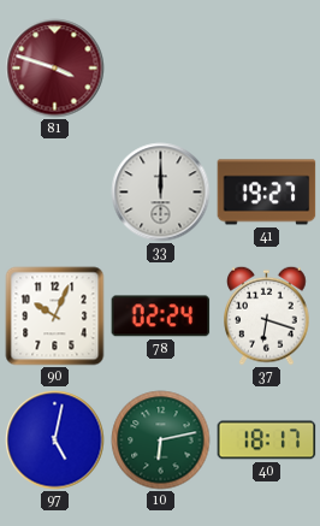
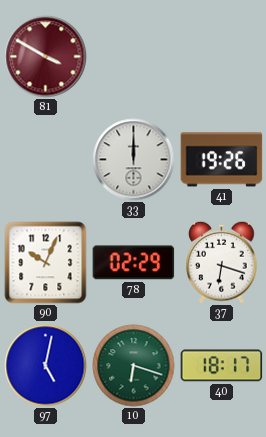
81: 3:48 -> 3:50
41: 19:27 -> 19:26
78: 02:24 -> 02:29
10: 6:13 -> 6:18
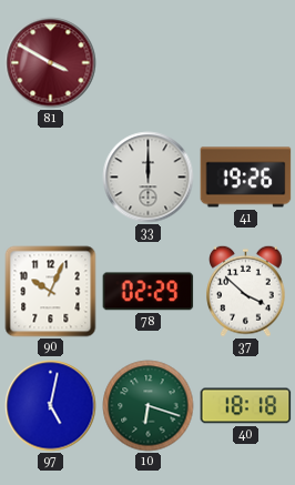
37: 6:18 -> 3:52
40: 18:17 -> 18:18
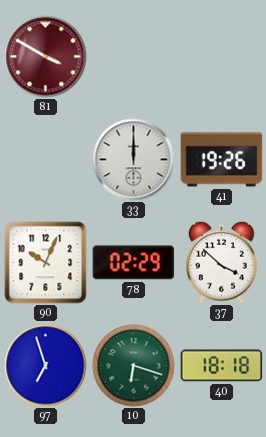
97: 5:02 -> 6:57
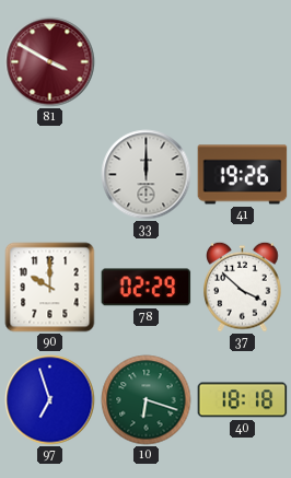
90: 10:04 -> 10:00
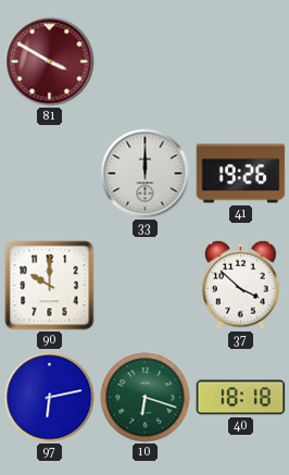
78: 02:29 -> none
97: 6:57 -> 6:13
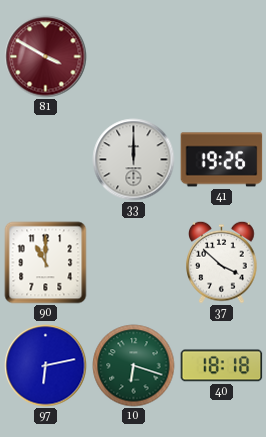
90: 10:00 -> 11:00
